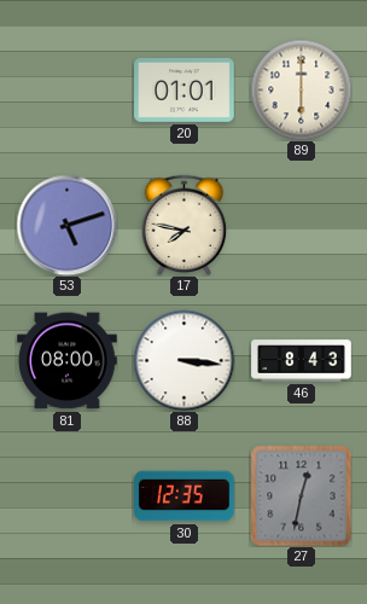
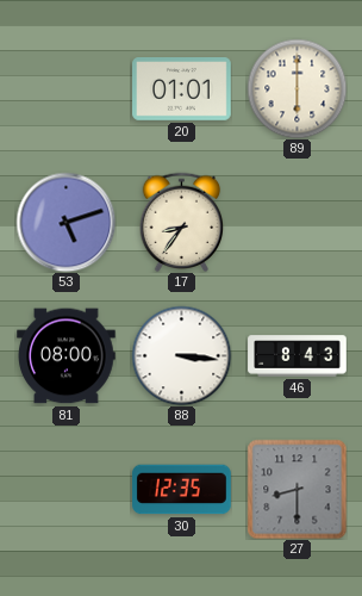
17: 7:47 -> 8:36
27: 12:32 -> 8:30
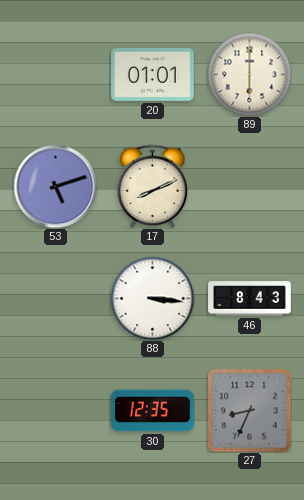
17: 8:36 -> 8:11
81: 08:00 -> none
27: 8:30 -> 8:34
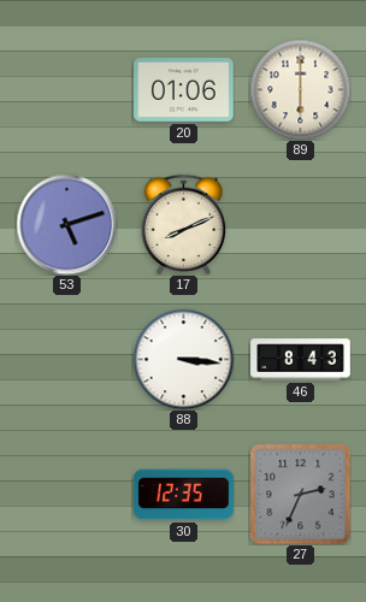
20: 01:01 -> 01:06
27: 8:34 -> 2:34
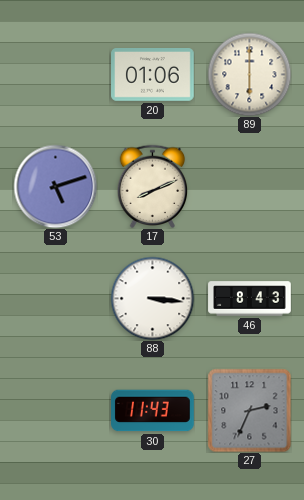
30: 12:35 -> 11:43
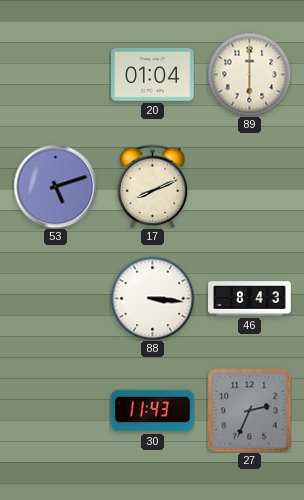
20: 01:06 -> 01:04
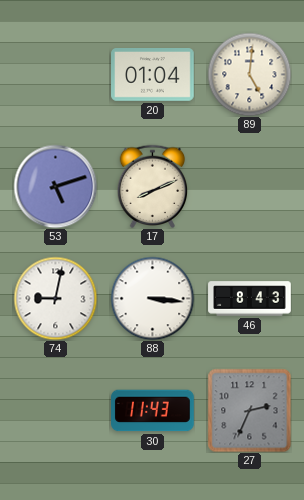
89: 6:00 -> 5:01
74: none -> 9:02
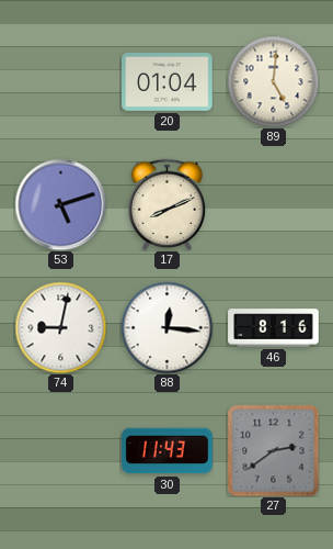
88: 3:16 -> 12:16
46: 8:43 -> 8:16
27: 2:34 -> 2:39
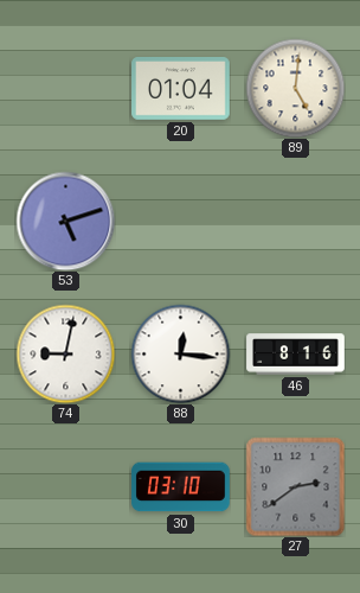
17: 8:11 -> none
30: 11:43 -> 03:10
